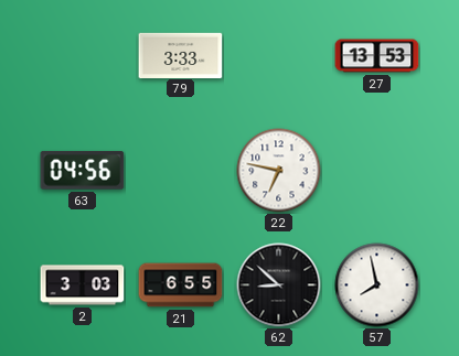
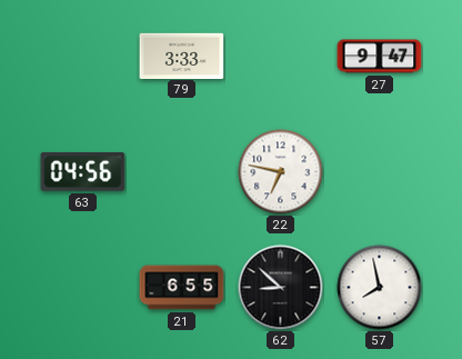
27: 13:53 -> 9:47
2: 3:03 -> none
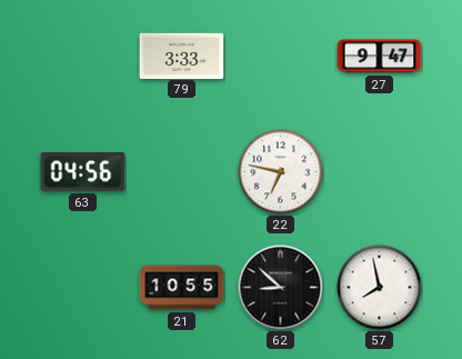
21: 6:55 -> 10:55
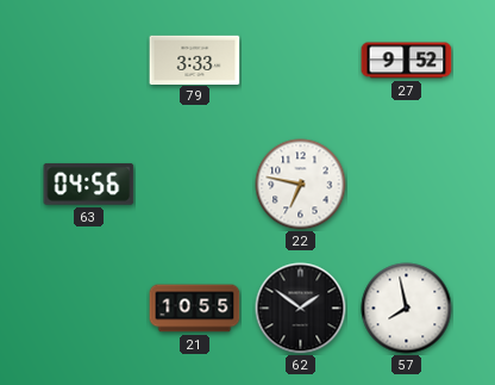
27: 9:47 -> 9:52
62: 8:52 -> 1:51
